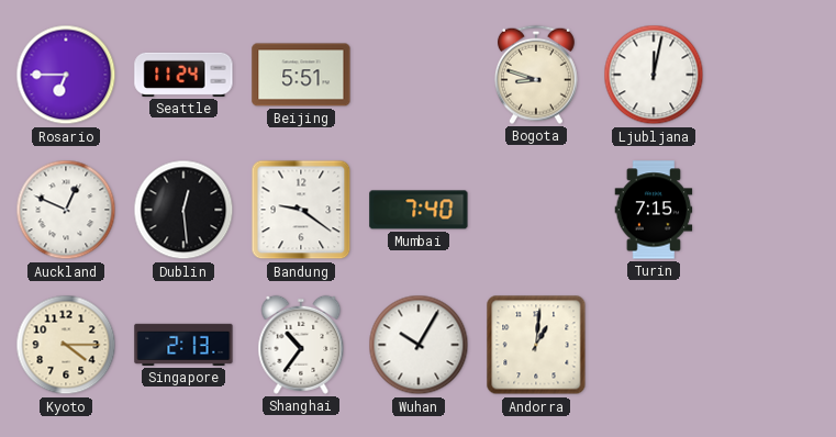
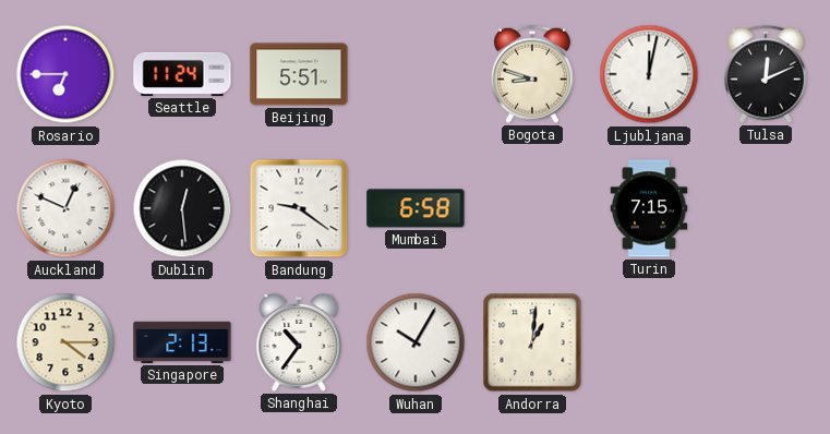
Tulsa: none -> 12:11
Mumbai: 7:40 -> 6:58
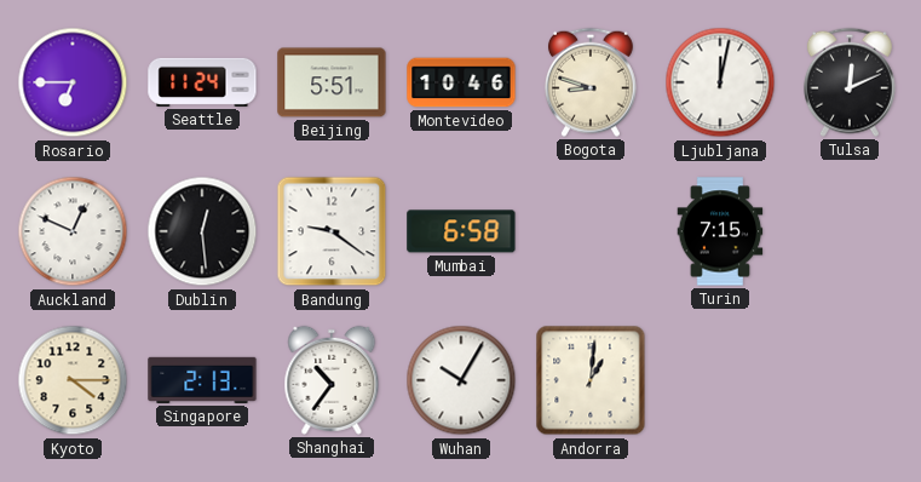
Montevideo: none -> 10:46
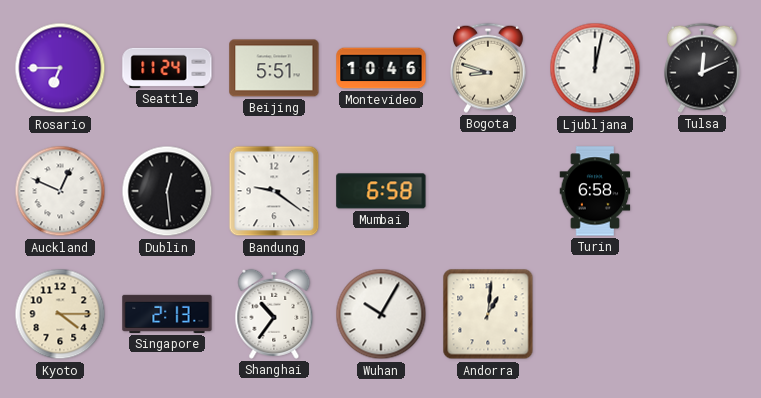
Turin: 7:15 -> 6:58
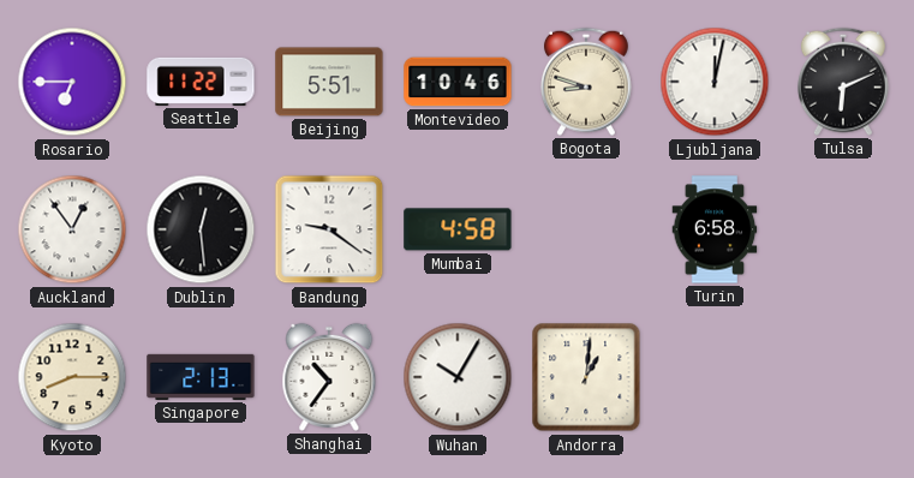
Seattle: 11:24 -> 11:22
Tulsa: 12:11 -> 6:11
Auckland: 12:49 -> 12:54
Mumbai: 6:58 -> 4:58
Kyoto: 4:15 -> 8:15
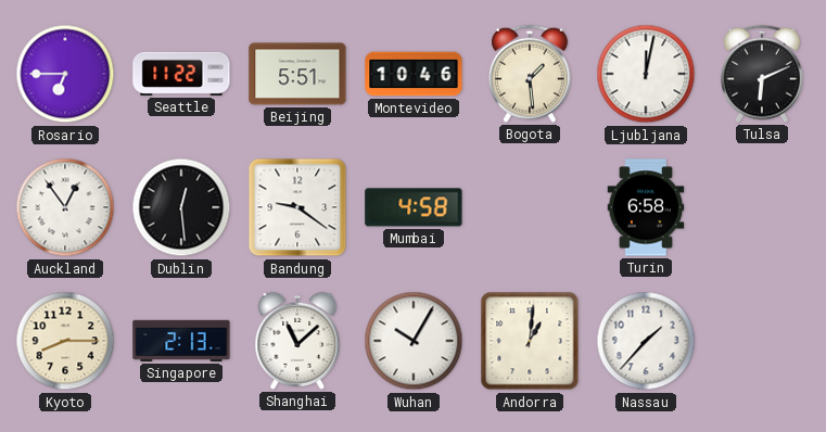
Bogota: 8:48 -> 1:29
Shanghai: 10:36 -> 11:08
Nassau: none -> 1:37
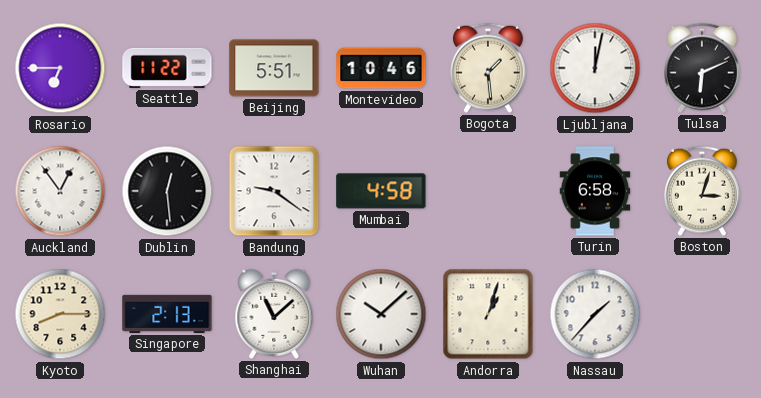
Boston: none -> 3:03
Wuhan: 10:05 -> 10:08
Andorra: 1:01 -> 1:03
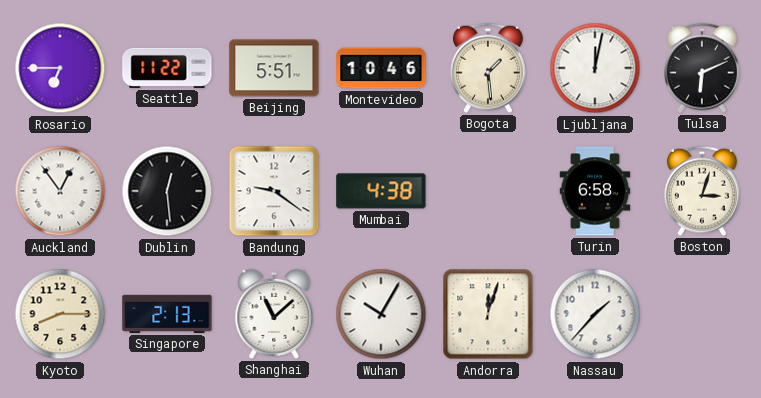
Mumbai: 4:58 -> 4:38
Wuhan: 10:08 -> 10:05
Andorra: 1:03 -> 12:03
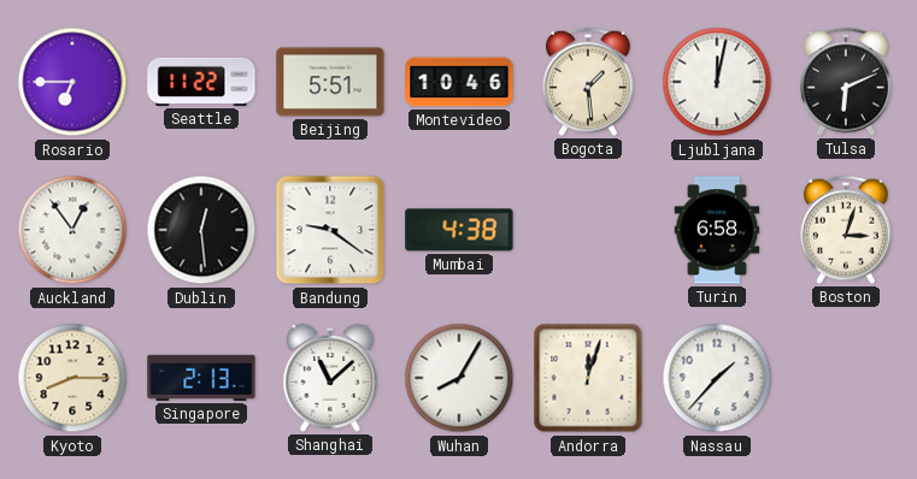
Wuhan: 10:05 -> 8:05
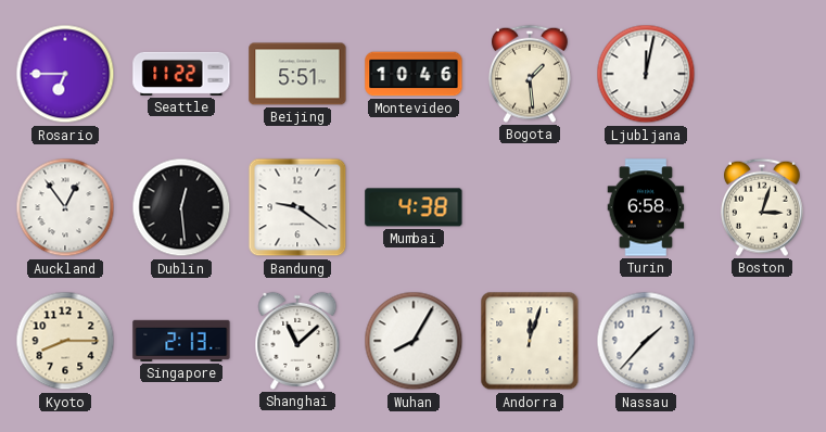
Tulsa: 6:11 -> none
